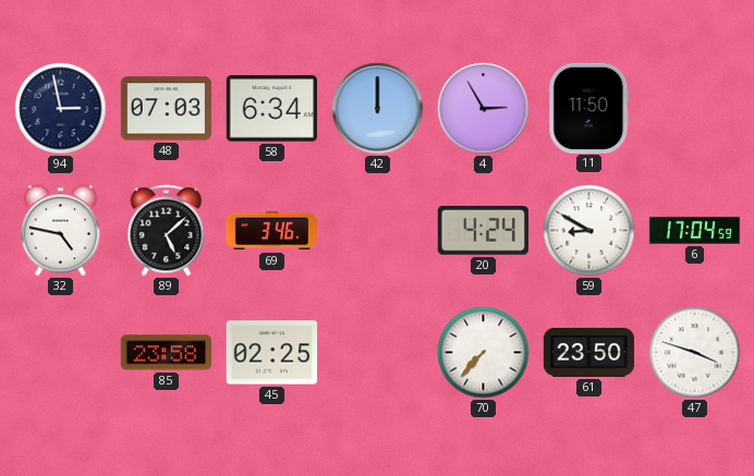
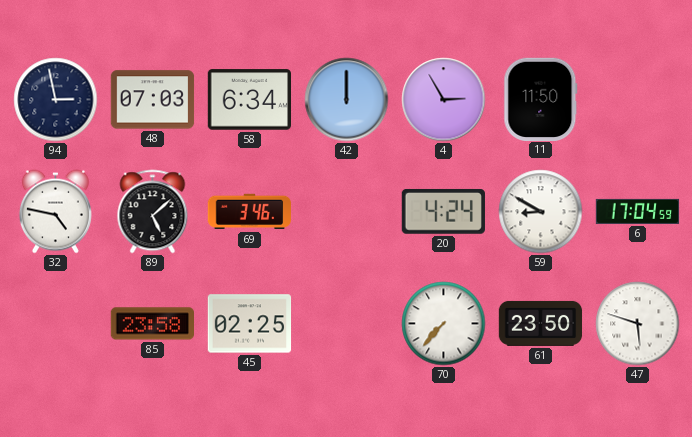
47: 3:48 -> 5:48
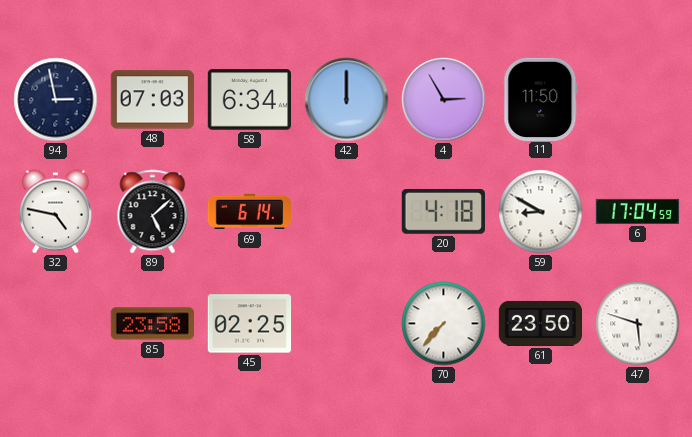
69: 3:46 -> 6:14
20: 4:24 -> 4:18
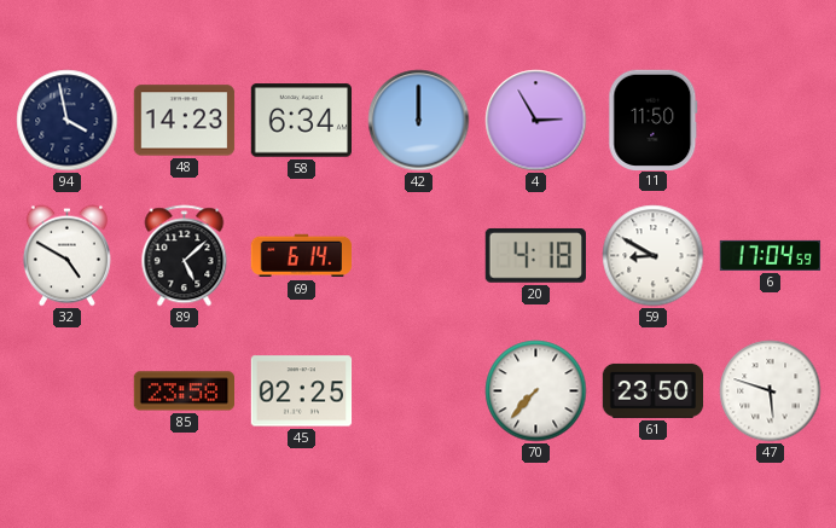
94: 2:58 -> 3:58
48: 07:03 -> 14:23
32: 4:47 -> 4:50
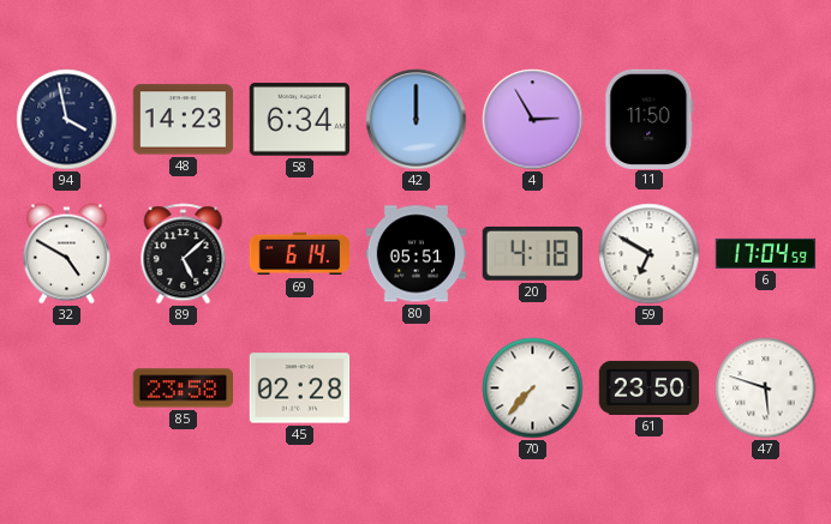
80: none -> 05:51
59: 8:50 -> 6:50
45: 02:25 -> 02:28
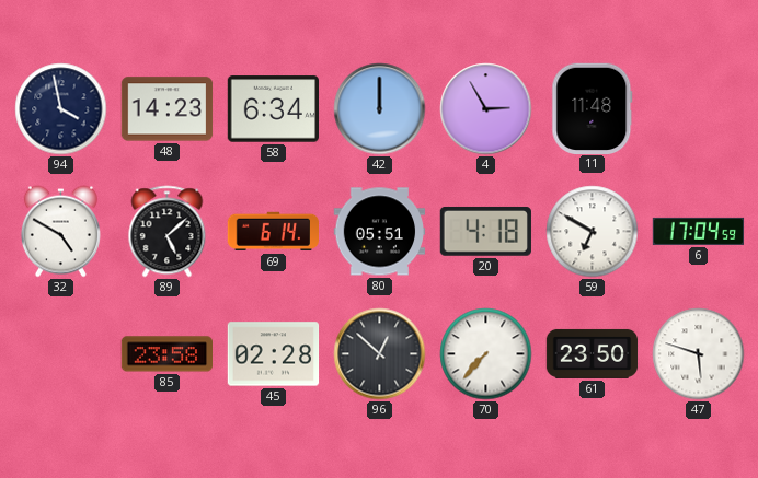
11: 11:50 -> 11:48
96: none -> 12:52
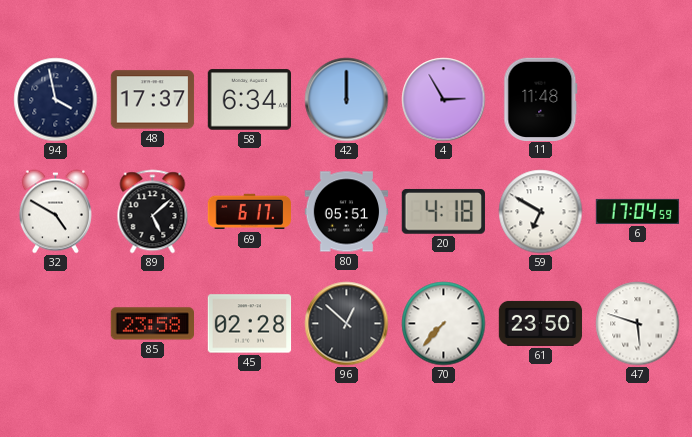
48: 14:23 -> 17:37
69: 6:14 -> 6:17
